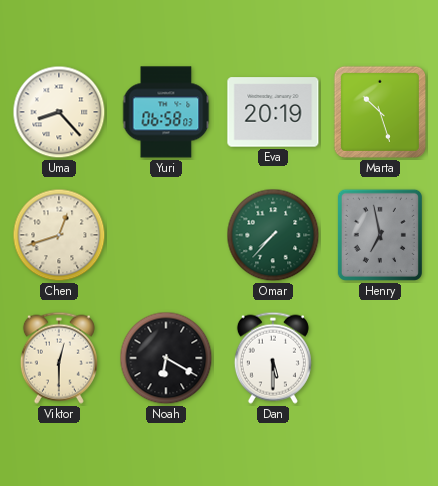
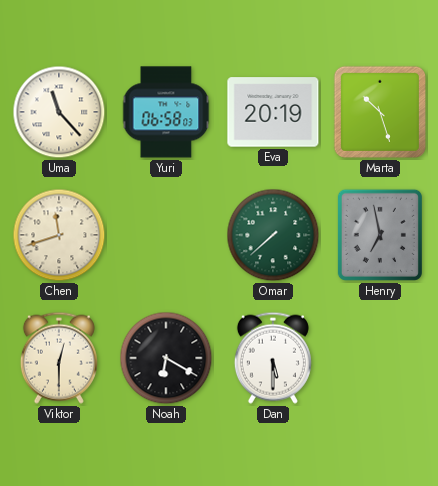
Uma: 8:23 -> 11:23
Chen: 12:42 -> 11:42
Omar: 7:37 -> 7:38
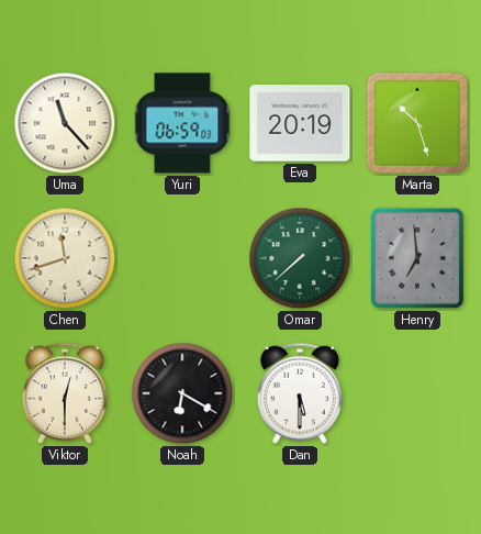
Yuri: 06:58 -> 06:59
Henry: 6:58 -> 6:59
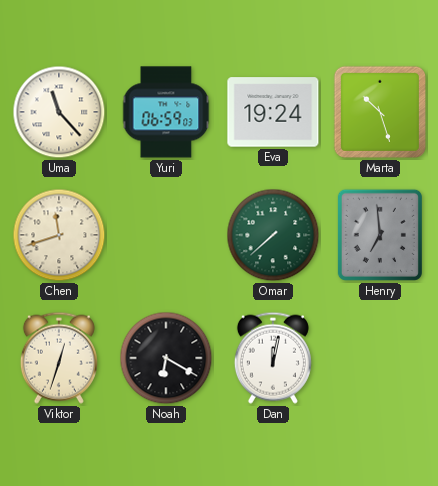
Eva: 20:19 -> 19:24
Viktor: 12:30 -> 12:33
Dan: 5:30 -> 12:02
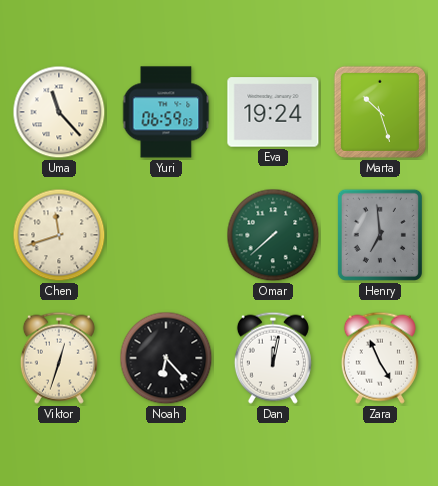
Noah: 6:20 -> 6:23
Zara: none -> 4:56
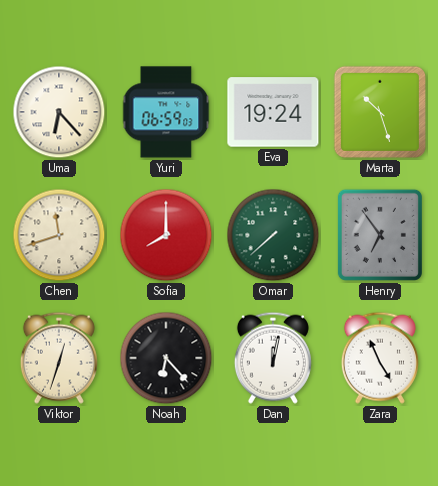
Uma: 11:23 -> 6:23
Sofia: none -> 8:00
Henry: 6:59 -> 6:54
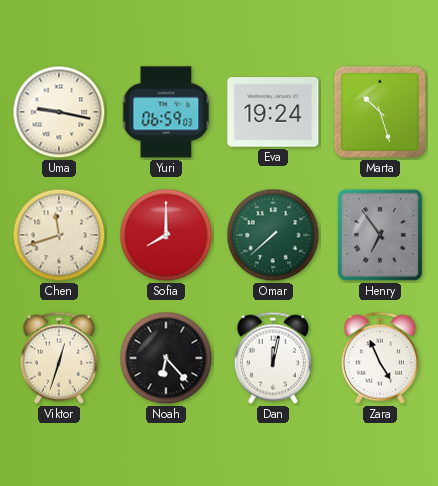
Uma: 6:23 -> 9:17
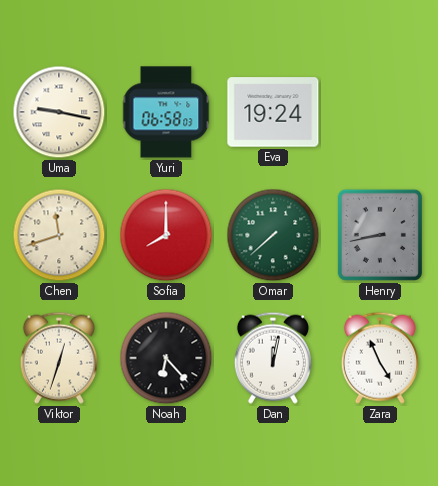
Yuri: 06:59 -> 06:58
Marta: 10:27 -> none
Henry: 6:54 -> 8:43
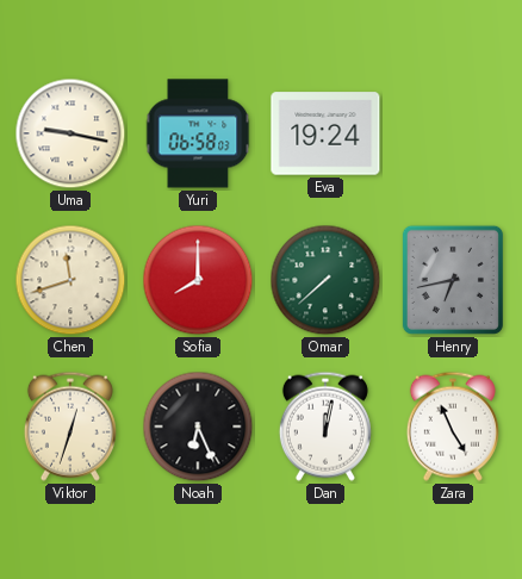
Henry: 8:43 -> 6:43
Noah: 6:23 -> 6:26
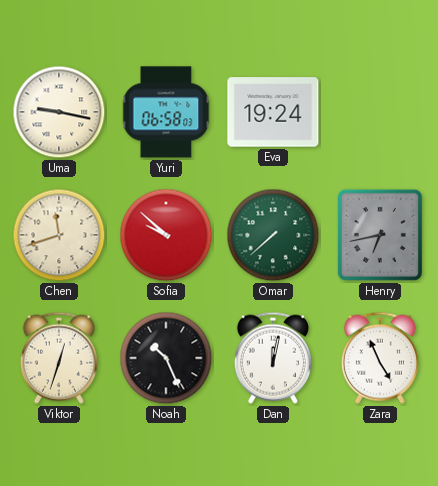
Sofia: 8:00 -> 9:52
Noah: 6:26 -> 10:26
